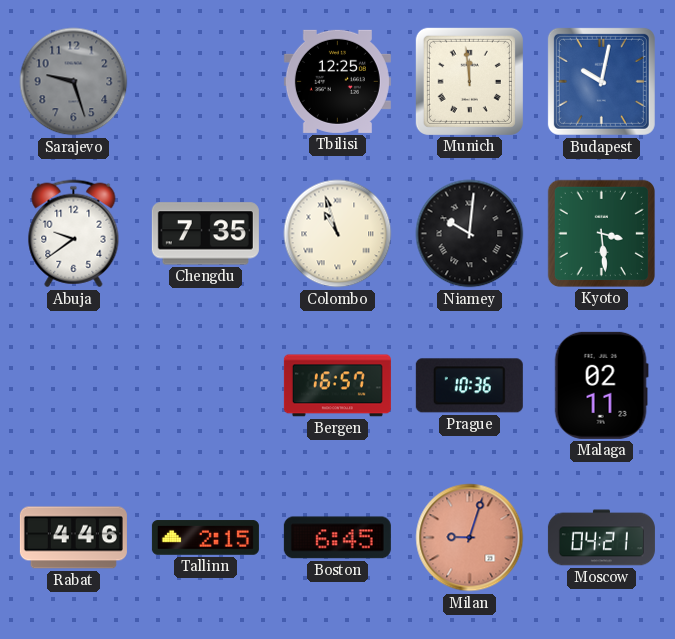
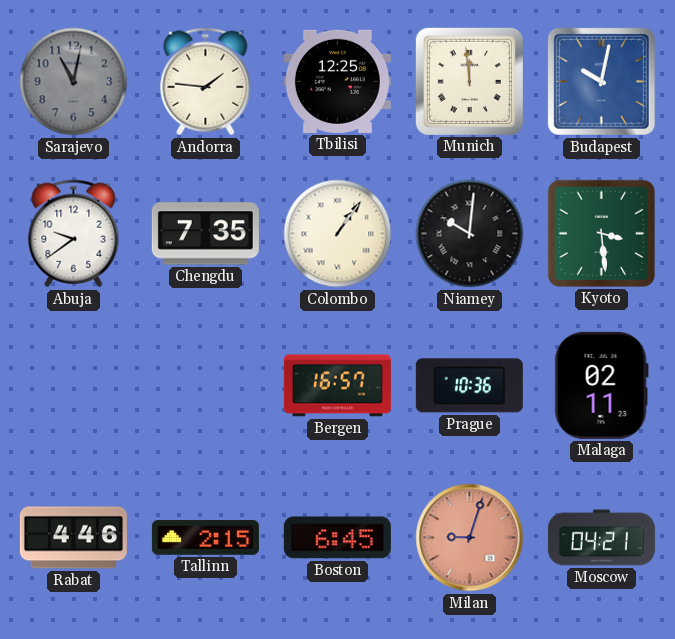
Sarajevo: 9:27 -> 11:02
Andorra: none -> 1:46
Colombo: 10:57 -> 1:06
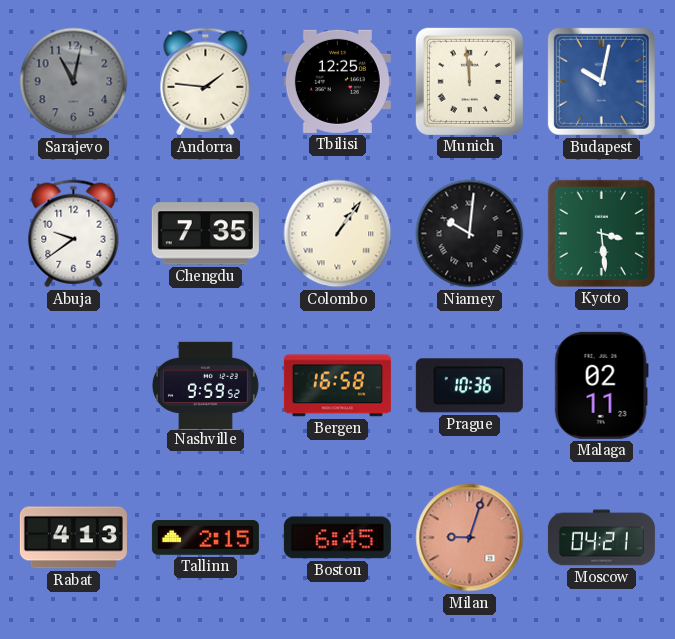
Nashville: none -> 9:59
Bergen: 16:57 -> 16:58
Rabat: 4:46 -> 4:13
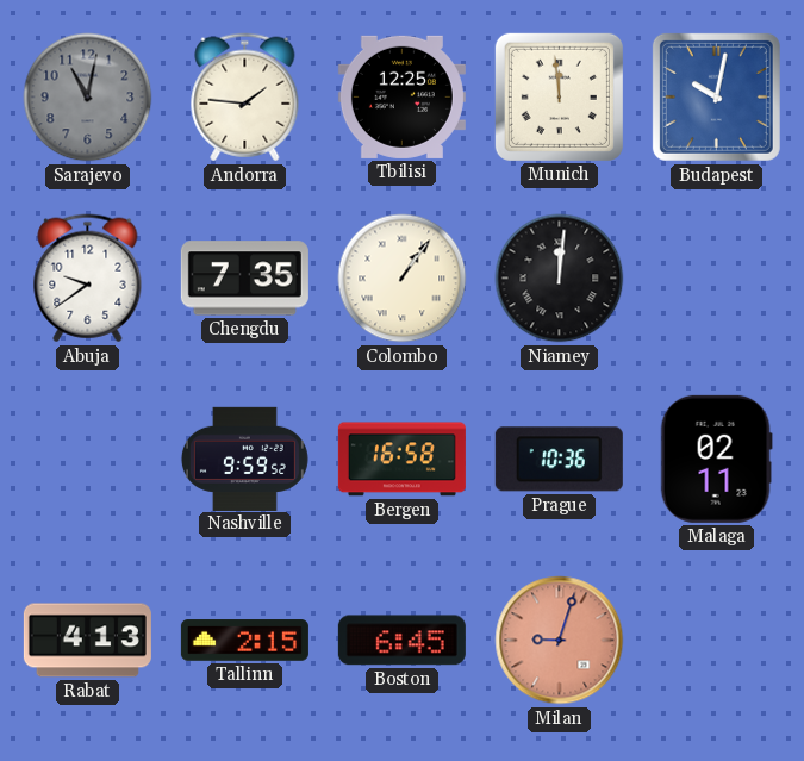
Niamey: 10:01 -> 12:01
Kyoto: 3:29 -> none
Moscow: 04:21 -> none
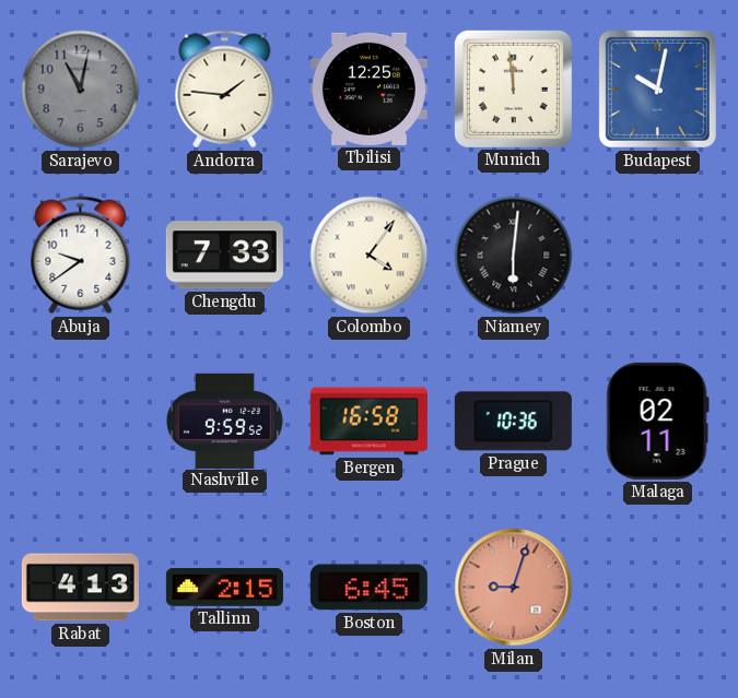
Chengdu: 7:35 -> 7:33
Colombo: 1:06 -> 4:06
Niamey: 12:01 -> 6:01
